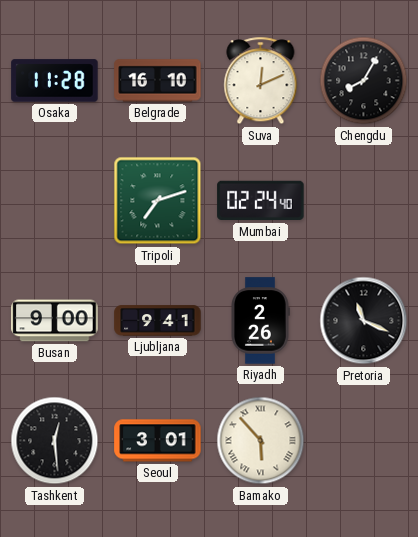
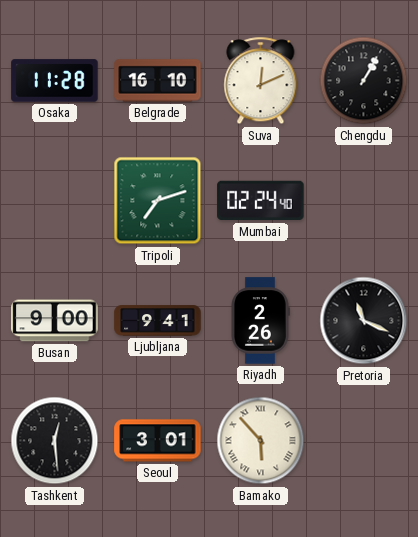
Chengdu: 8:05 -> 1:05
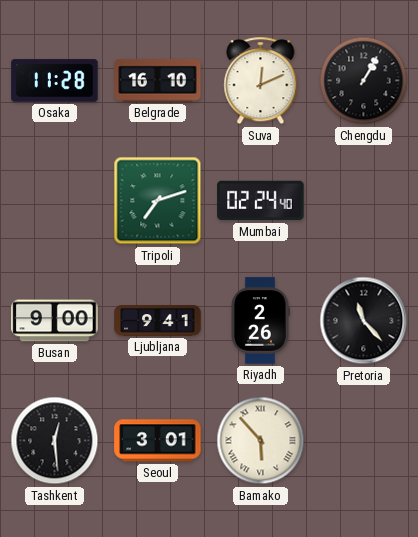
Pretoria: 11:19 -> 11:23
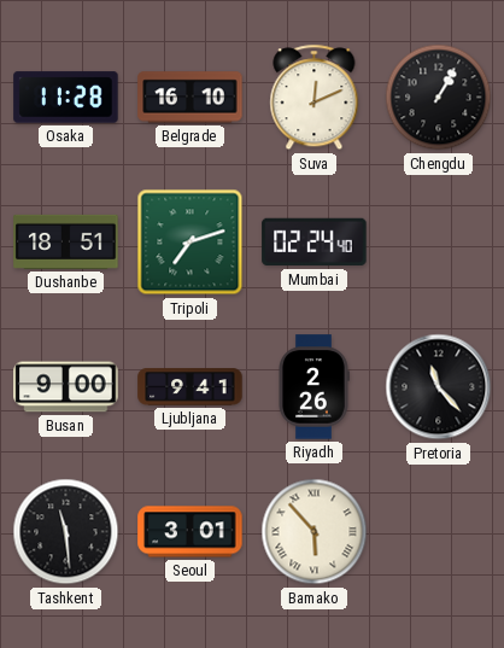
Dushanbe: none -> 18:51
Tashkent: 12:29 -> 11:29
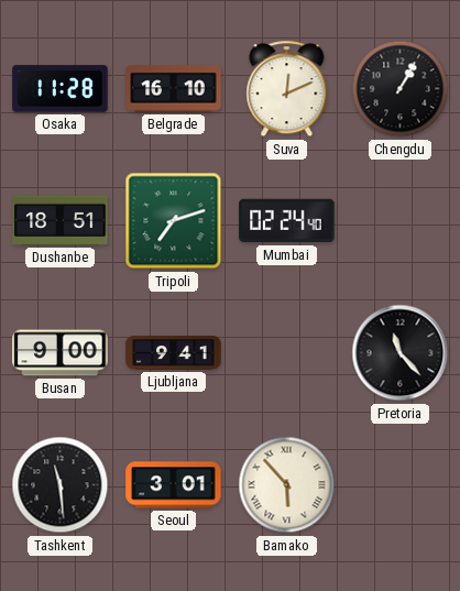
Riyadh: 2:26 -> none
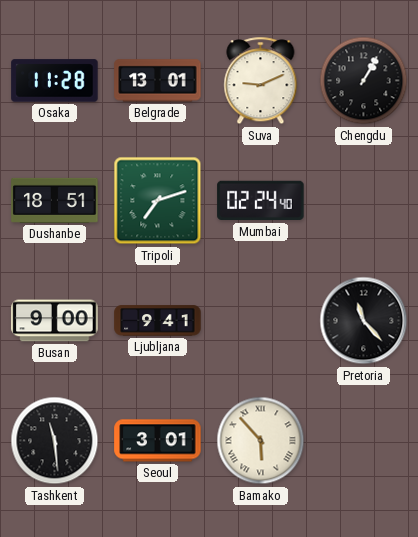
Belgrade: 16:10 -> 13:01
Suva: 12:11 -> 9:11
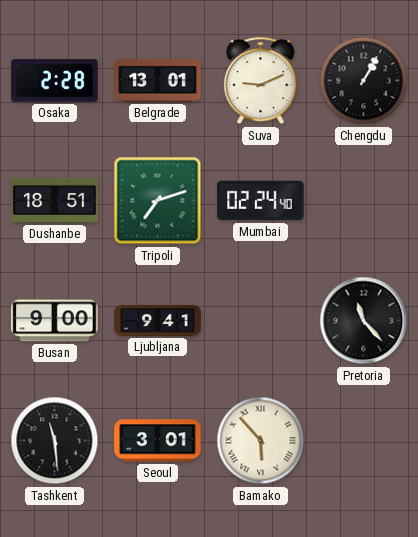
Osaka: 11:28 -> 2:28
